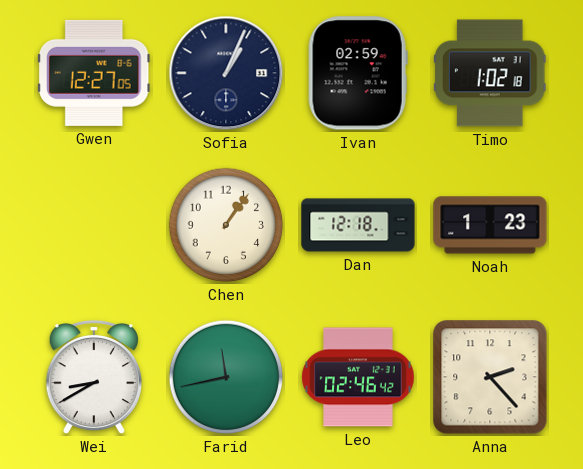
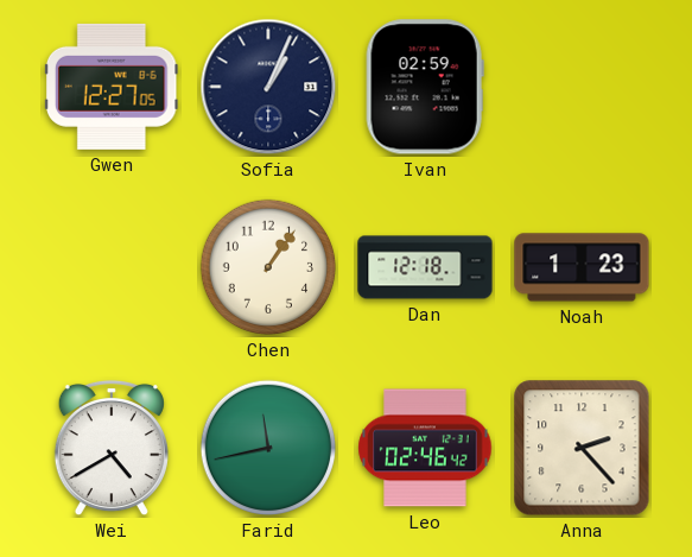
Timo: 1:02 -> none
Wei: 8:40 -> 4:40
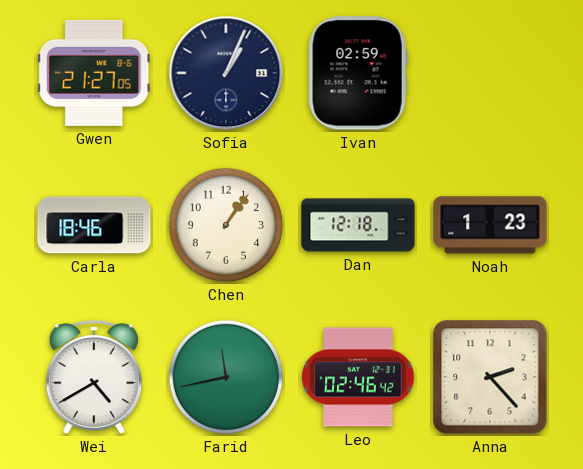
Gwen: 12:27 -> 21:27
Carla: none -> 18:46
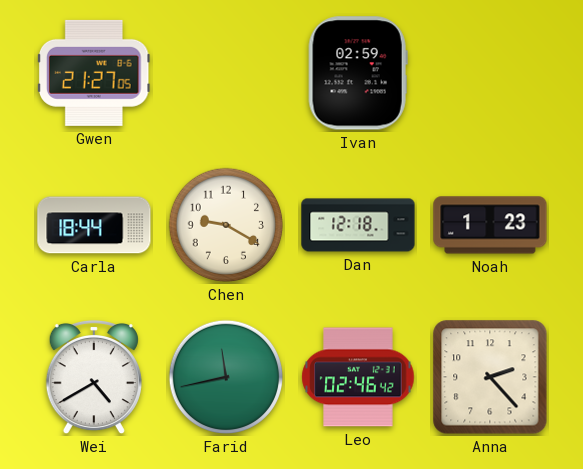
Sofia: 1:04 -> none
Carla: 18:46 -> 18:44
Chen: 1:06 -> 9:20
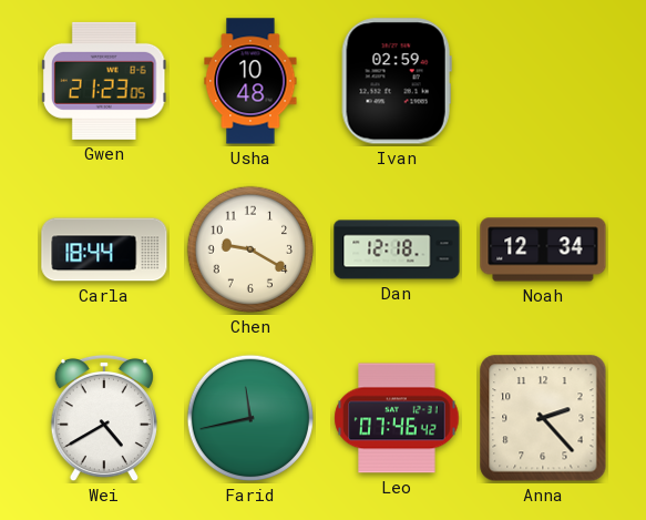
Gwen: 21:27 -> 21:23
Usha: none -> 10:48
Noah: 1:23 -> 12:34
Leo: 02:46 -> 07:46
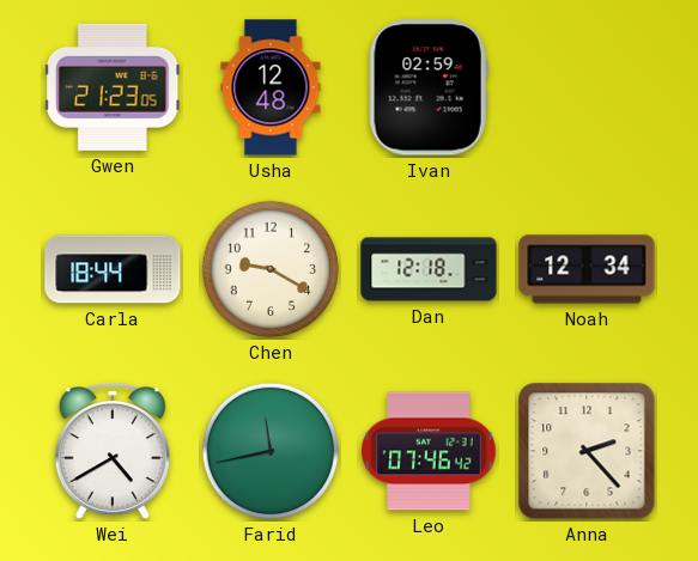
Usha: 10:48 -> 12:48
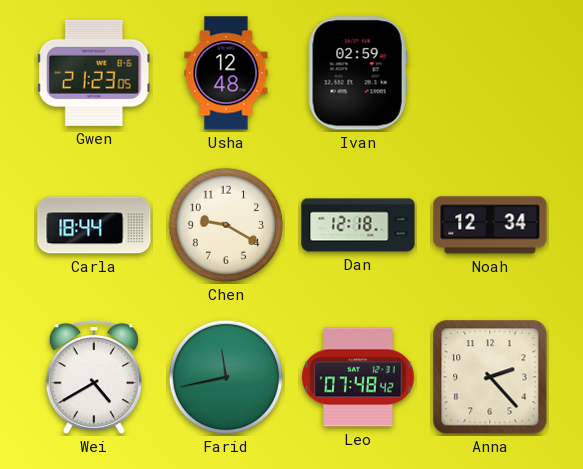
Leo: 07:46 -> 07:48
